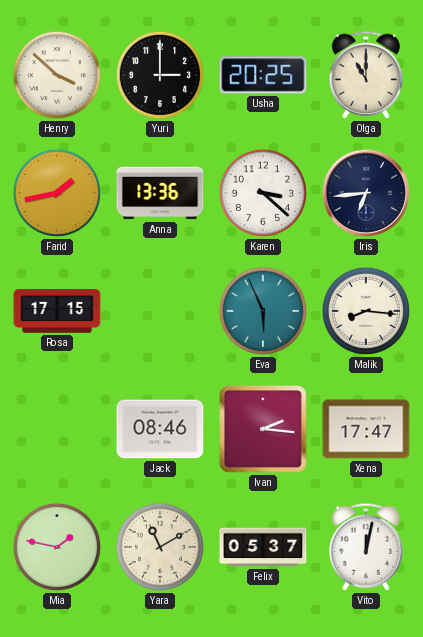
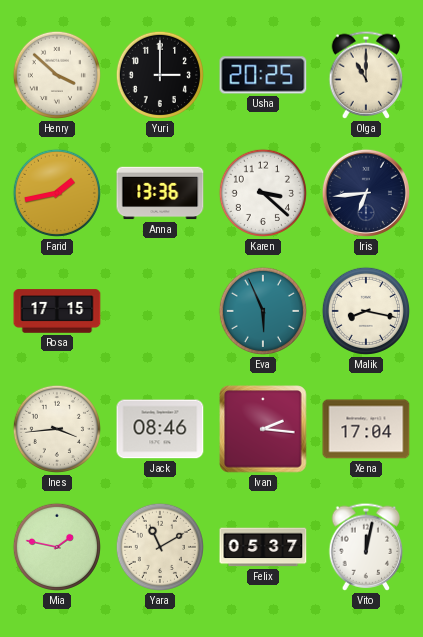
Malik: 8:16 -> 8:17
Ines: none -> 3:44
Xena: 17:47 -> 17:04
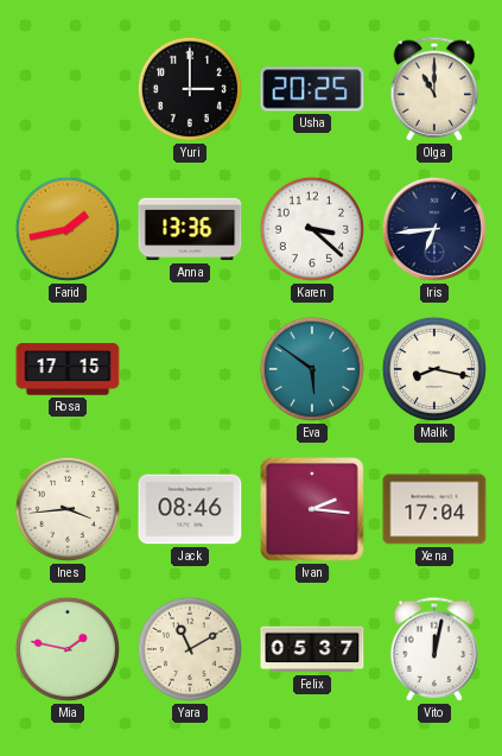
Henry: 3:52 -> none
Eva: 5:56 -> 5:51
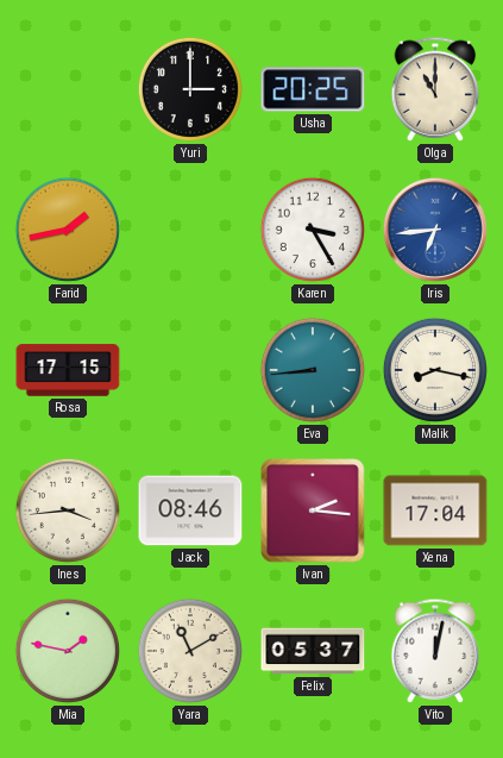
Anna: 13:36 -> none
Karen: 3:22 -> 3:25
Iris dial: navy -> blue
Eva: 5:51 -> 8:44
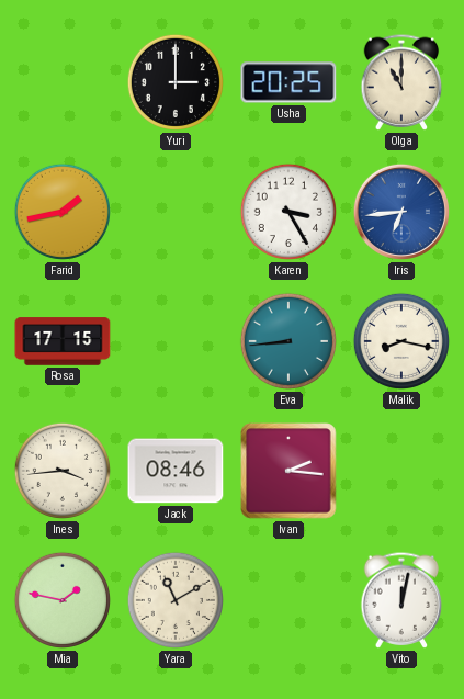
Xena: 17:04 -> none
Felix: 05:37 -> none
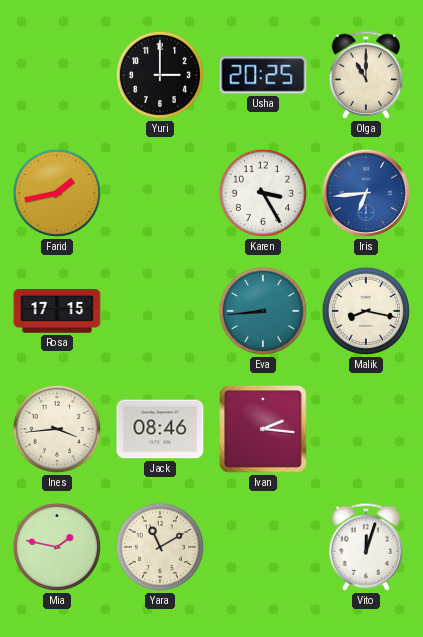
Vito: 12:02 -> 12:03
